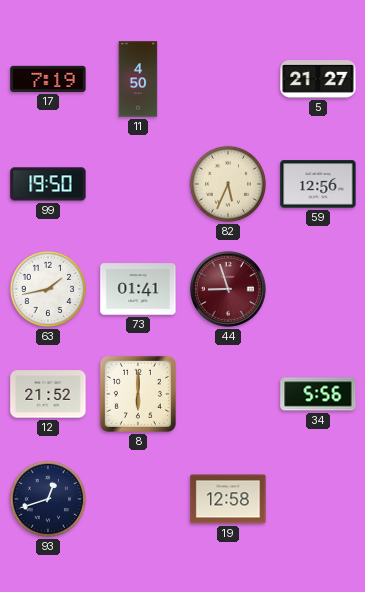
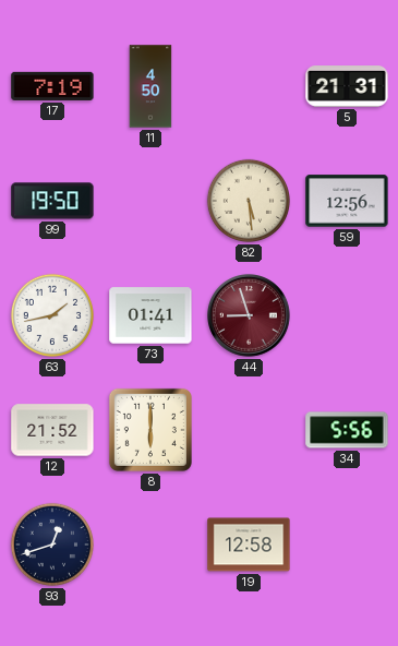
5: 21:27 -> 21:31
82: 5:34 -> 5:29
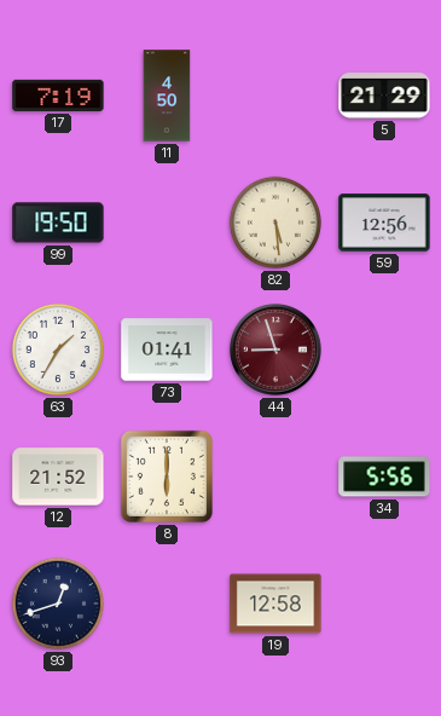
5: 21:31 -> 21:29
63: 1:43 -> 1:35
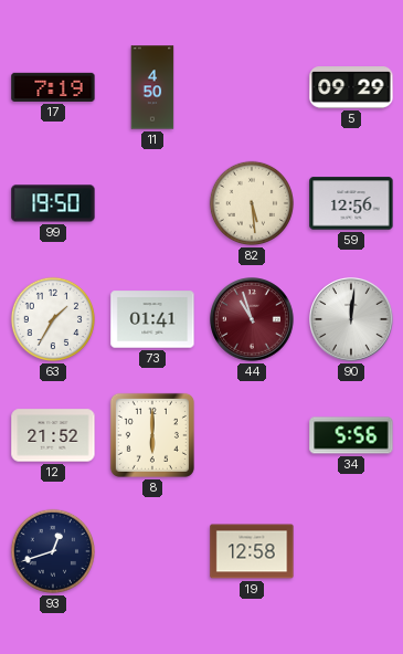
5: 21:29 -> 09:29
44: 8:57 -> 10:57
90: none -> 12:01
